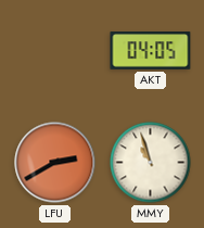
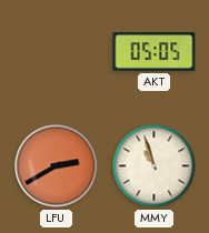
AKT: 04:05 -> 05:05
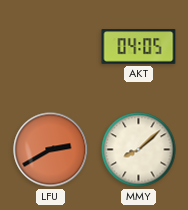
AKT: 05:05 -> 04:05
MMY: 10:57 -> 8:08
